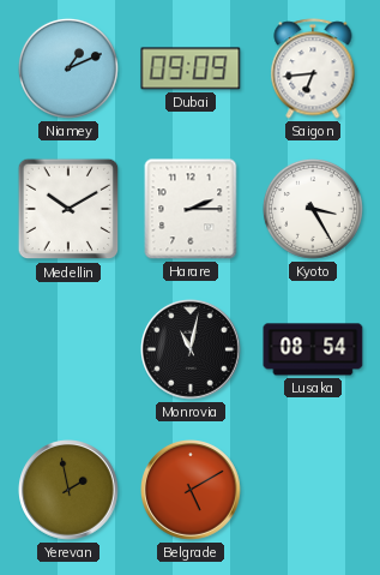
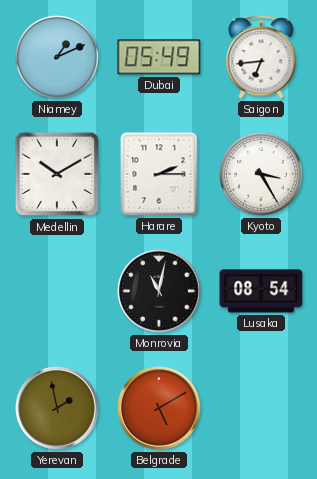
Dubai: 09:09 -> 05:49
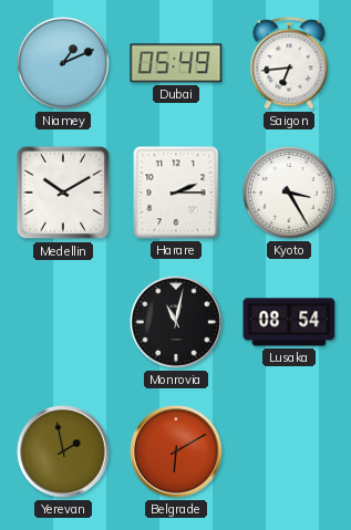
Belgrade: 5:10 -> 6:10
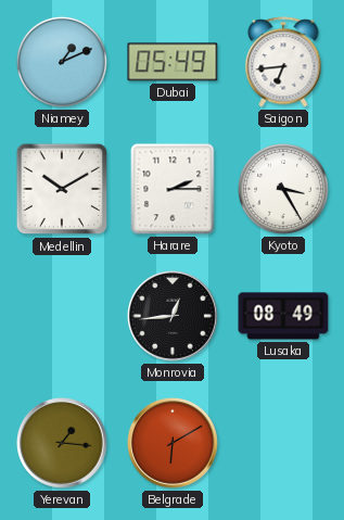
Monrovia: 11:02 -> 12:44
Lusaka: 08:54 -> 08:49
Yerevan: 1:58 -> 1:16
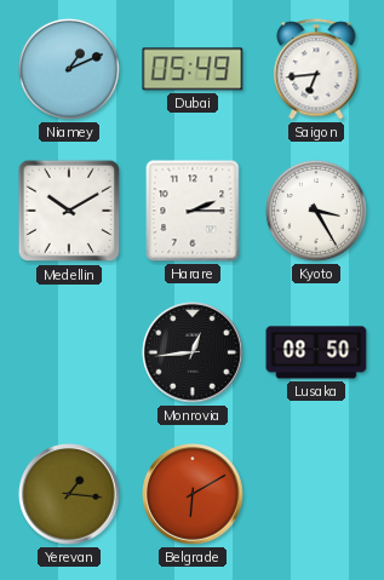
Lusaka: 08:49 -> 08:50
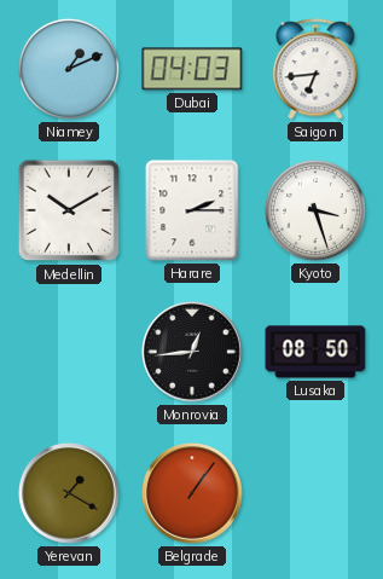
Dubai: 05:49 -> 04:03
Kyoto: 3:25 -> 3:27
Yerevan: 1:16 -> 1:20
Belgrade: 6:10 -> 1:06
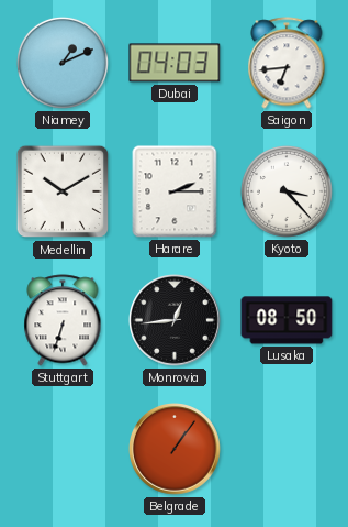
Kyoto: 3:27 -> 3:23
Stuttgart: none -> 6:33
Yerevan: 1:20 -> none
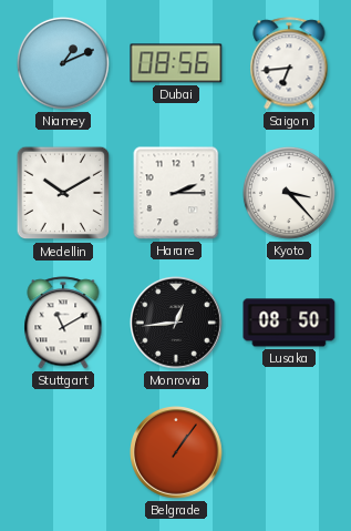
Dubai: 04:03 -> 08:56
Stuttgart: 6:33 -> 11:10
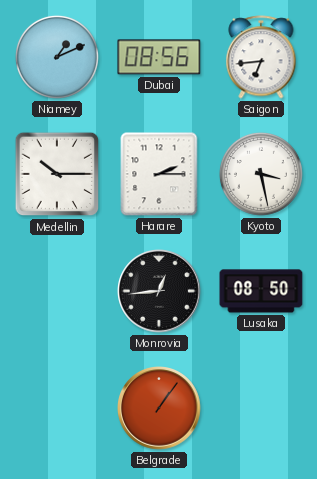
Medellin: 10:10 -> 10:15
Kyoto: 3:23 -> 3:28
Stuttgart: 11:10 -> none
